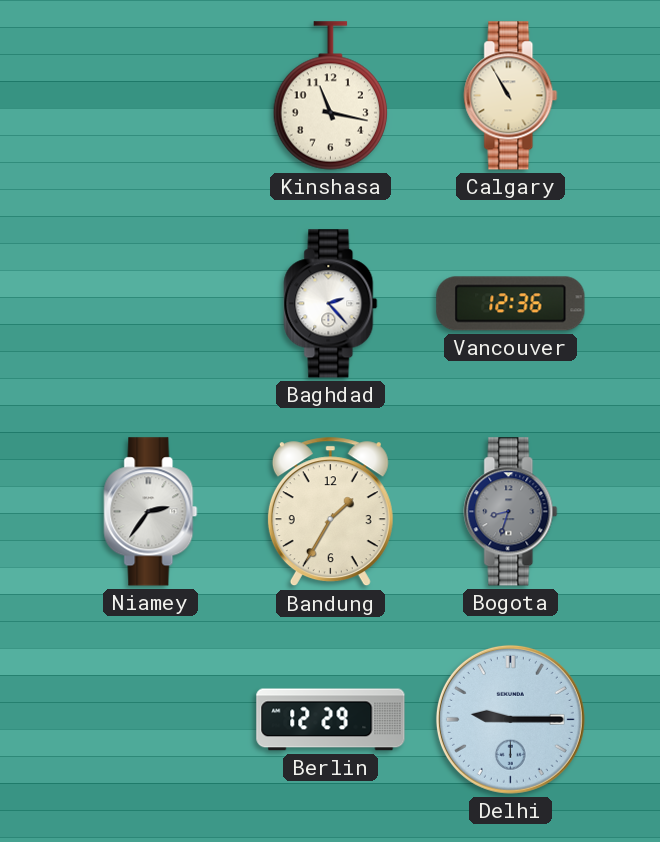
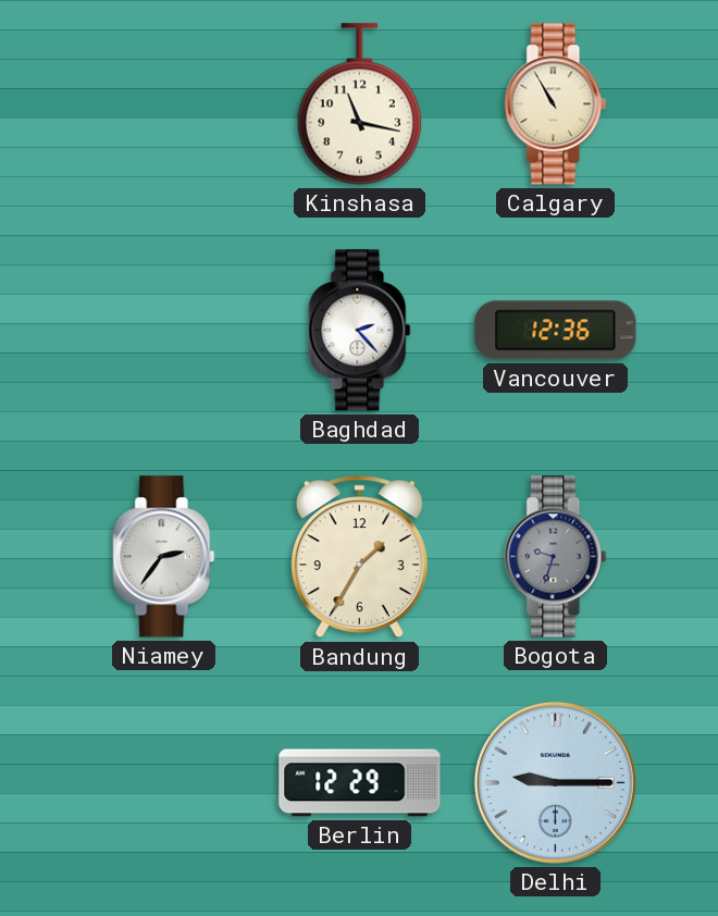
Bogota: 8:33 -> 9:33
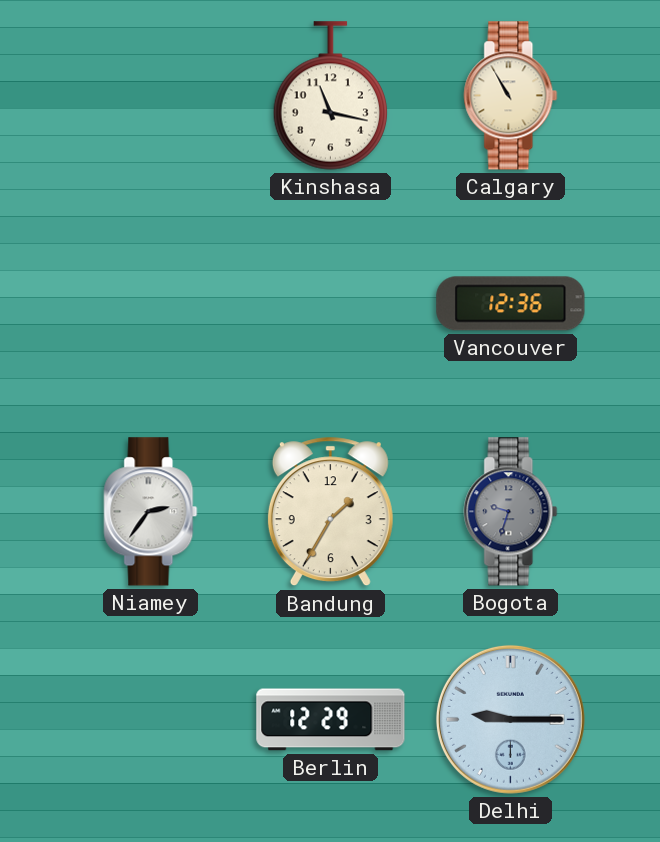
Baghdad: 2:23 -> none
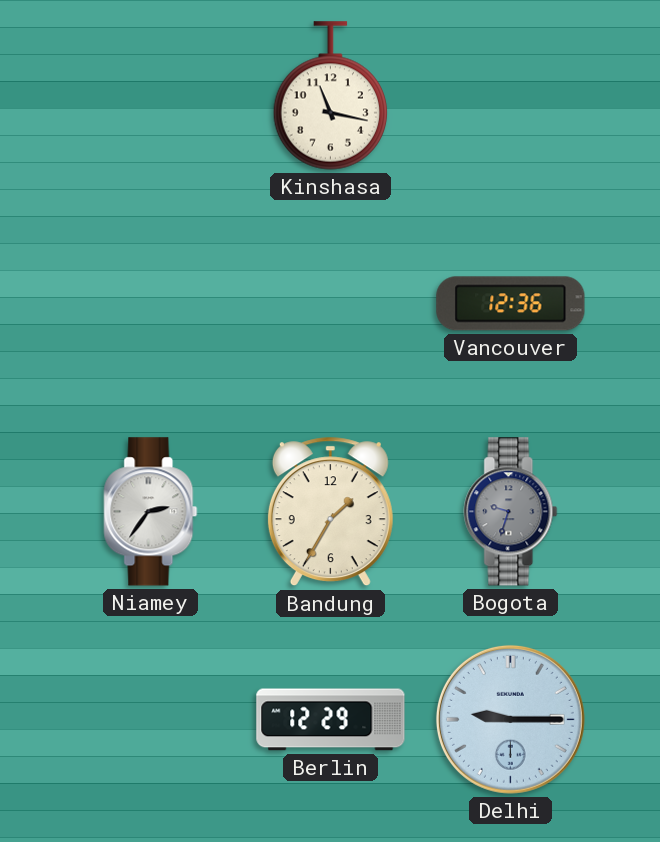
Calgary: 10:55 -> none
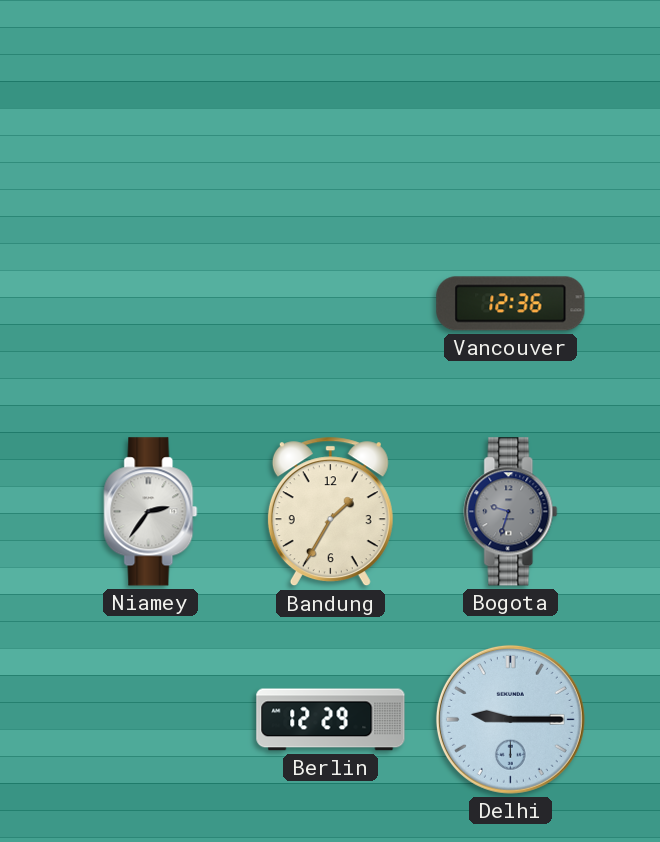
Kinshasa: 11:17 -> none
